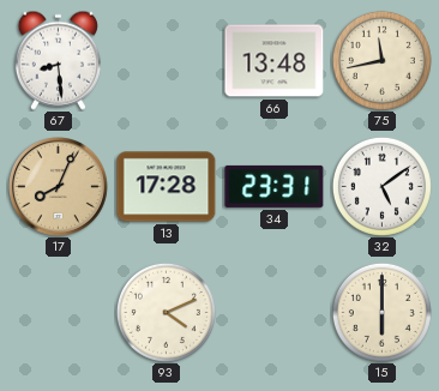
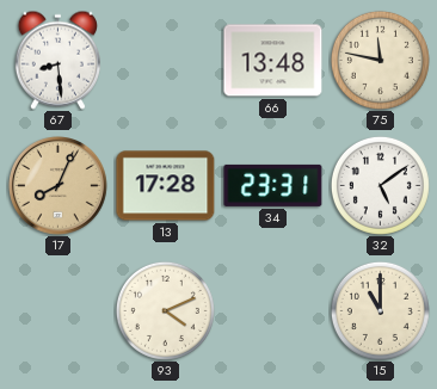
75: 11:43 -> 11:47
15: 6:00 -> 11:00
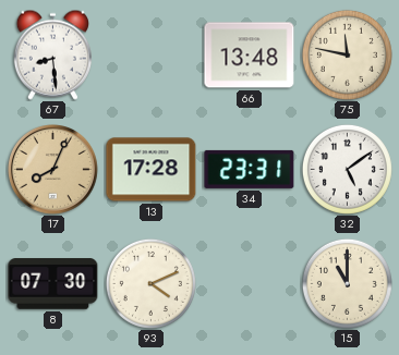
8: none -> 07:30
